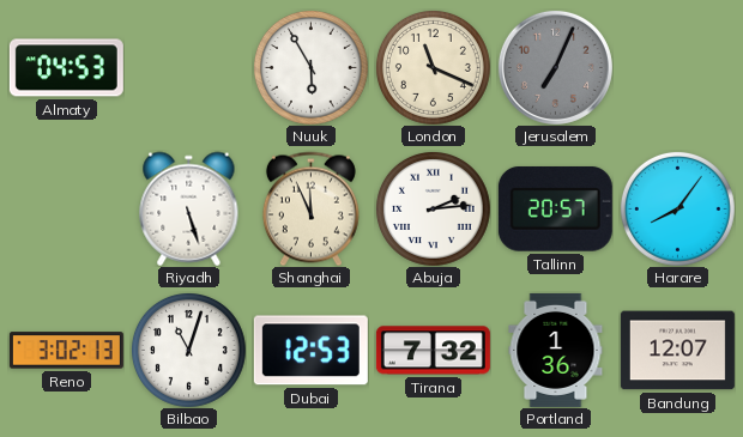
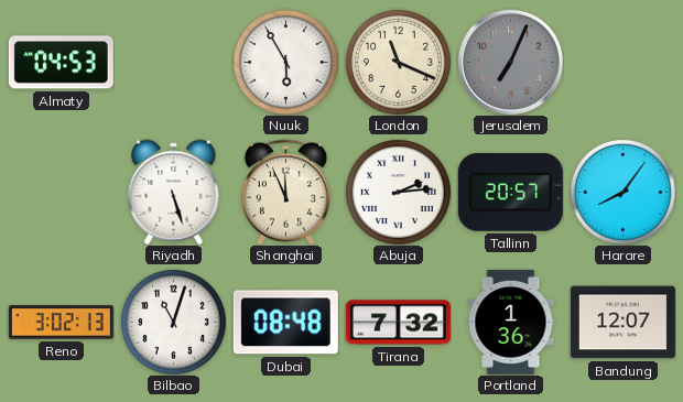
Dubai: 12:53 -> 08:48
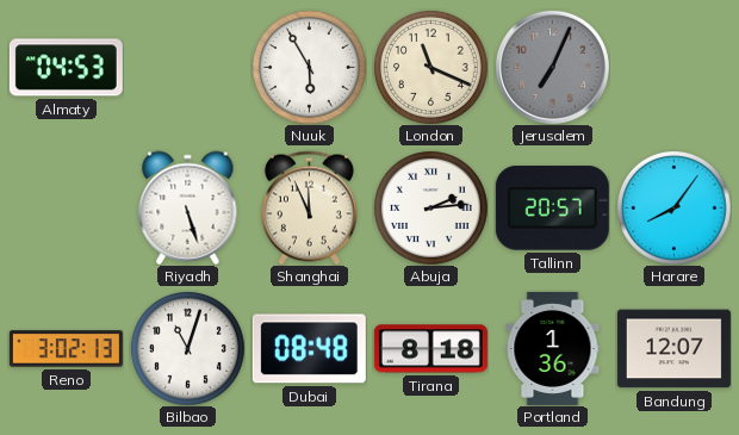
Tirana: 7:32 -> 8:18
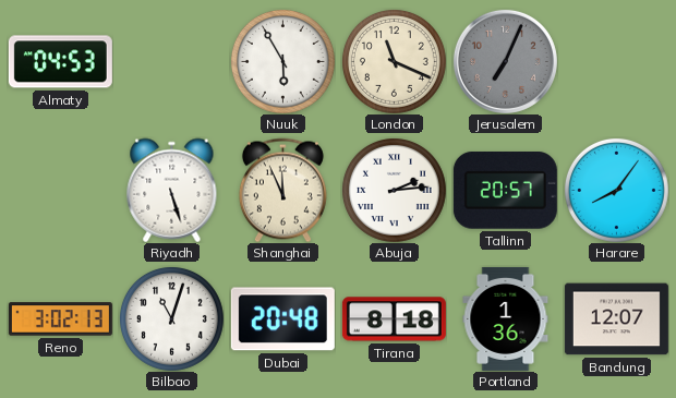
Dubai: 08:48 -> 20:48
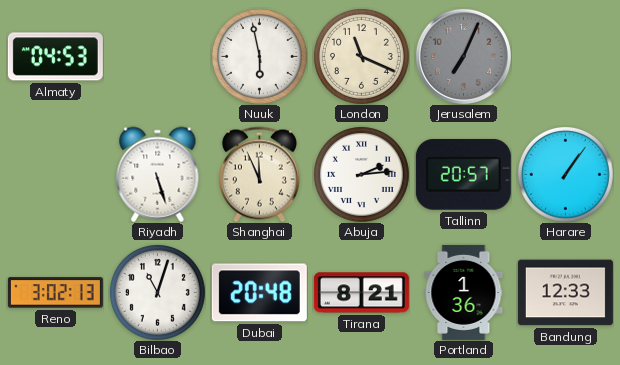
Nuuk: 5:55 -> 5:58
Harare: 8:06 -> 1:06
Tirana: 8:18 -> 8:21
Bandung: 12:07 -> 12:33
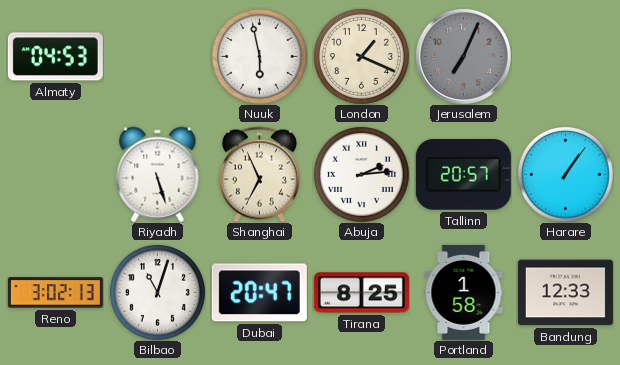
London: 11:19 -> 1:19
Shanghai: 11:56 -> 6:56
Dubai: 20:48 -> 20:47
Tirana: 8:21 -> 8:25
Portland: 1:36 -> 1:58
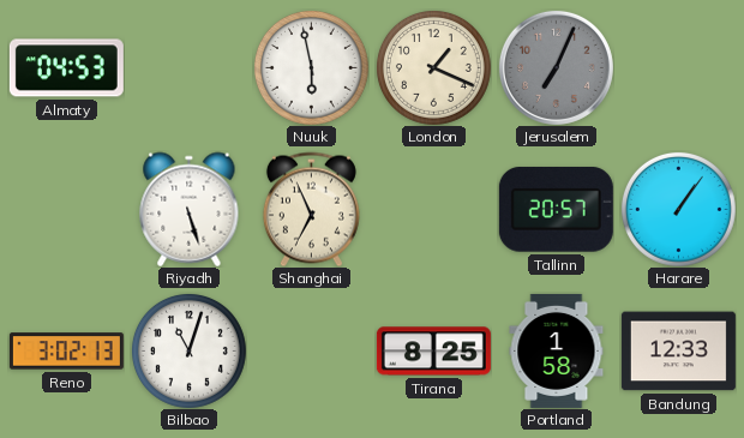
Abuja: 2:14 -> none
Dubai: 20:47 -> none
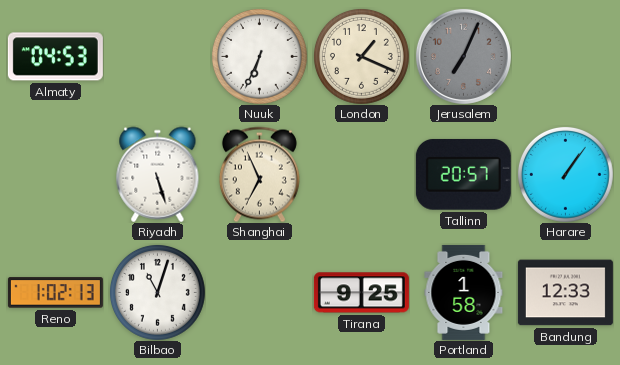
Nuuk: 5:58 -> 6:34
Reno: 3:02 -> 1:02
Tirana: 8:25 -> 9:25
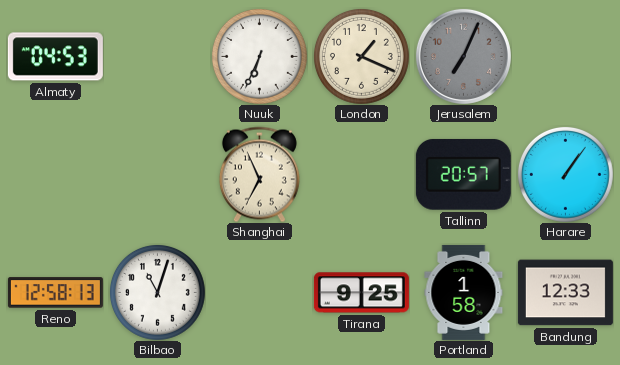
Riyadh: 5:27 -> none
Reno: 1:02 -> 12:58
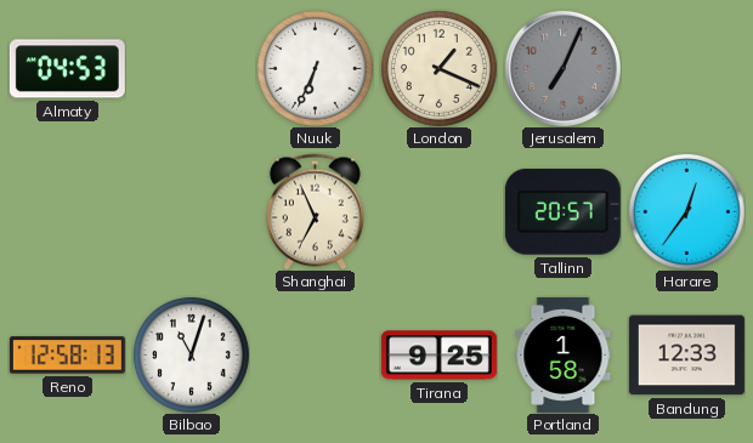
Harare: 1:06 -> 12:36
